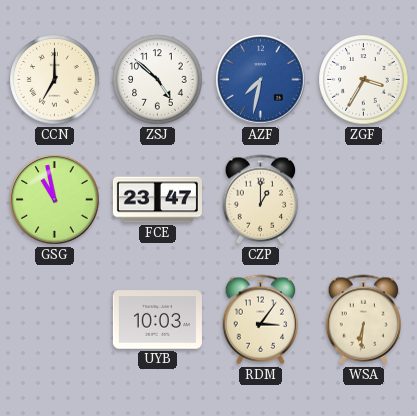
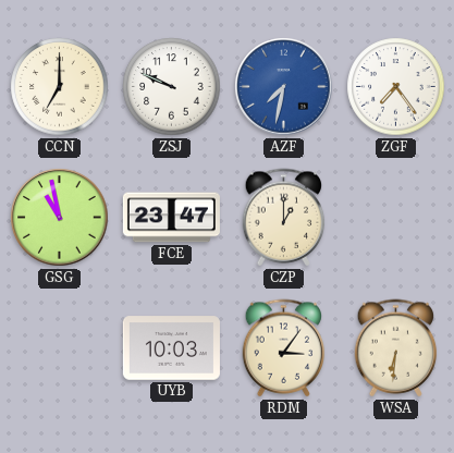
ZSJ: 4:52 -> 9:49
ZGF: 3:35 -> 7:24
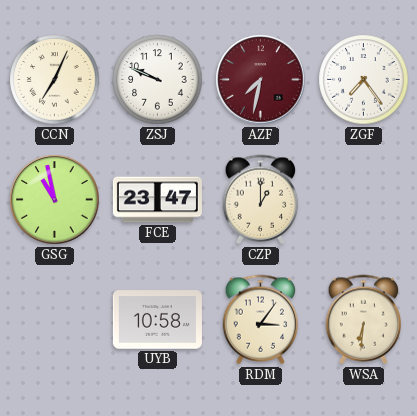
CCN: 7:00 -> 7:04
AZF dial: blue -> burgundy
UYB: 10:03 -> 10:58
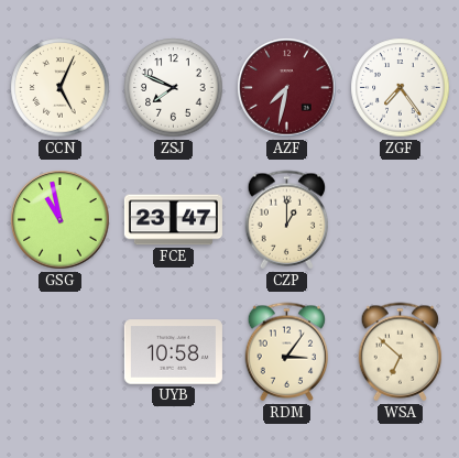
CCN: 7:04 -> 5:04
ZSJ: 9:49 -> 7:49
WSA: 6:31 -> 6:52
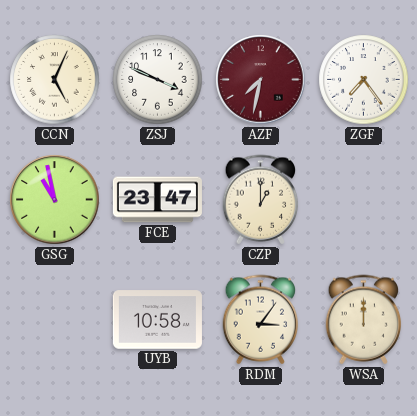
ZSJ: 7:49 -> 3:49
WSA: 6:52 -> 12:00
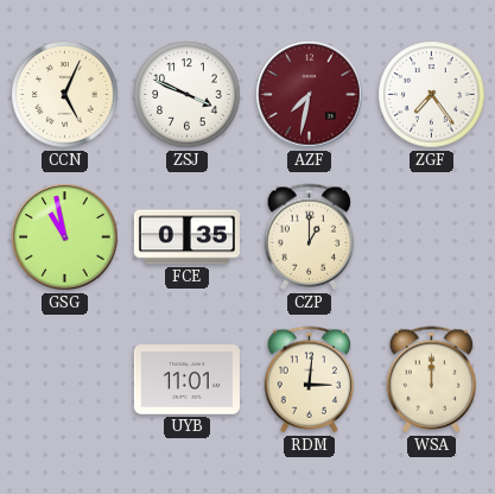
FCE: 23:47 -> 0:35
UYB: 10:58 -> 11:01
RDM: 3:06 -> 3:01
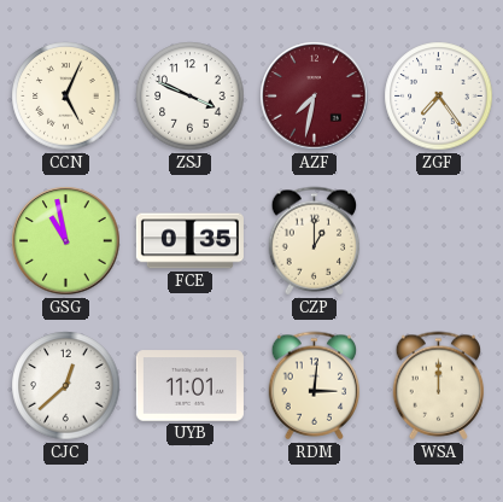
CJC: none -> 12:38
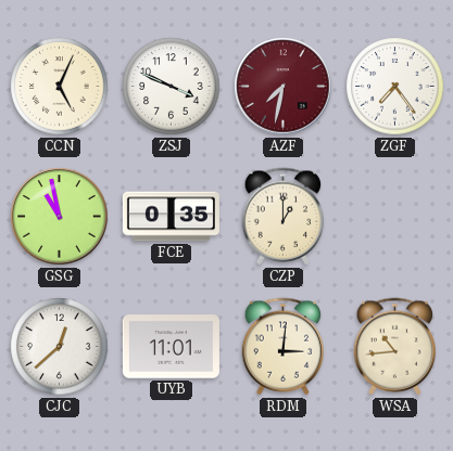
WSA: 12:00 -> 10:44
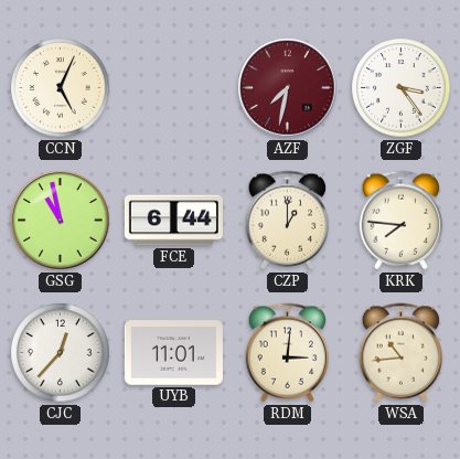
ZSJ: 3:49 -> none
ZGF: 7:24 -> 3:24
FCE: 0:35 -> 6:44
KRK: none -> 7:46
CJC: 12:38 -> 12:37
